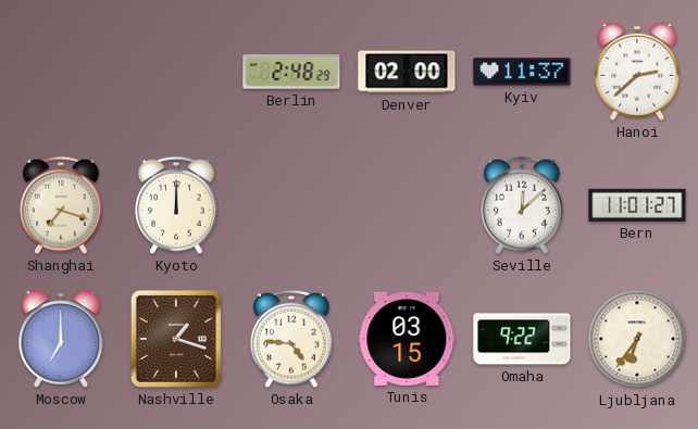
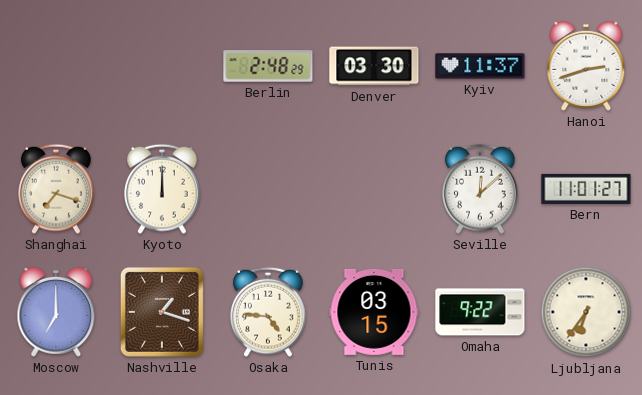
Denver: 02:00 -> 03:30
Hanoi: 2:38 -> 2:42
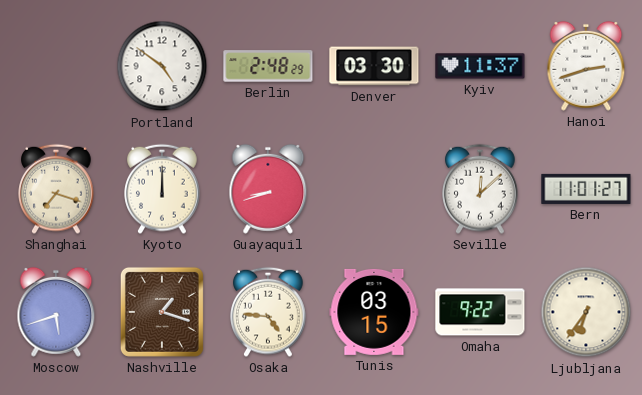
Portland: none -> 4:51
Guayaquil: none -> 8:42
Moscow: 7:00 -> 5:42
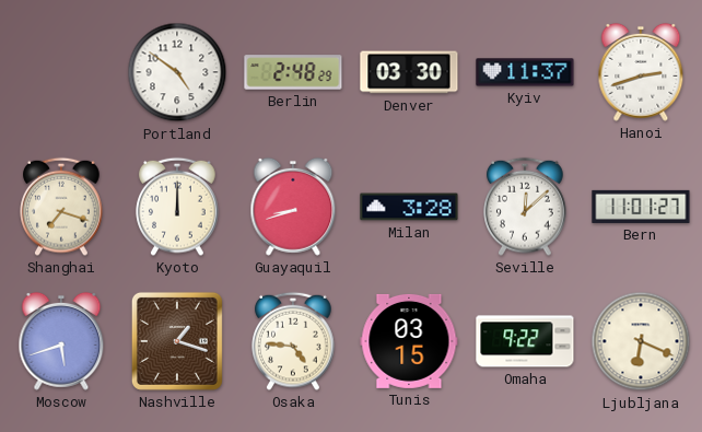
Milan: none -> 3:28
Ljubljana: 6:36 -> 6:19
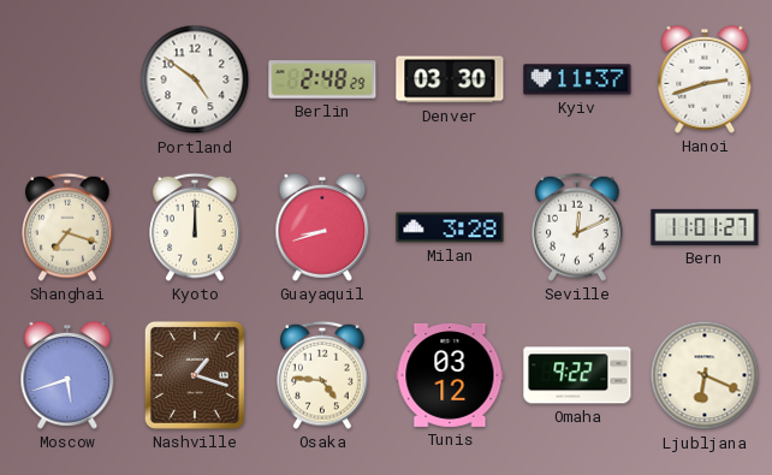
Seville: 12:08 -> 12:11
Tunis: 03:15 -> 03:12
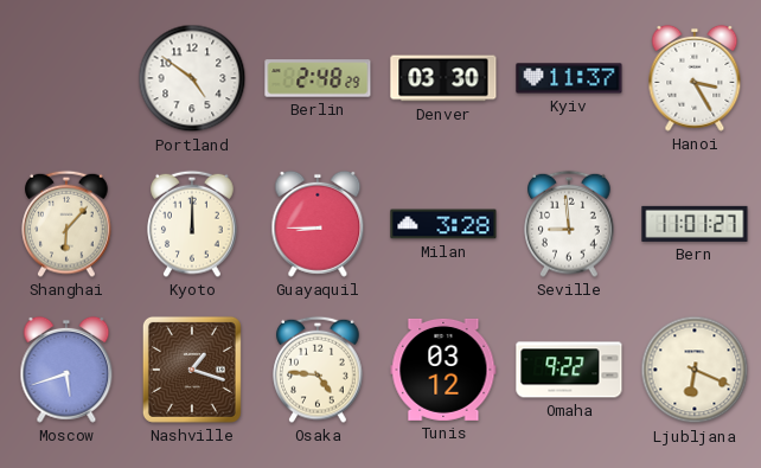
Hanoi: 2:42 -> 3:25
Shanghai: 7:18 -> 6:07
Guayaquil: 8:42 -> 8:45
Seville: 12:11 -> 8:59
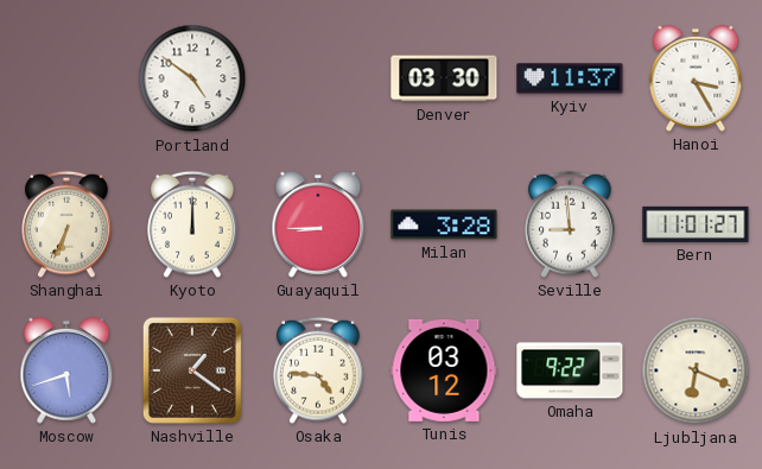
Berlin: 2:48 -> none
Shanghai: 6:07 -> 6:34
Nashville: 1:18 -> 1:21
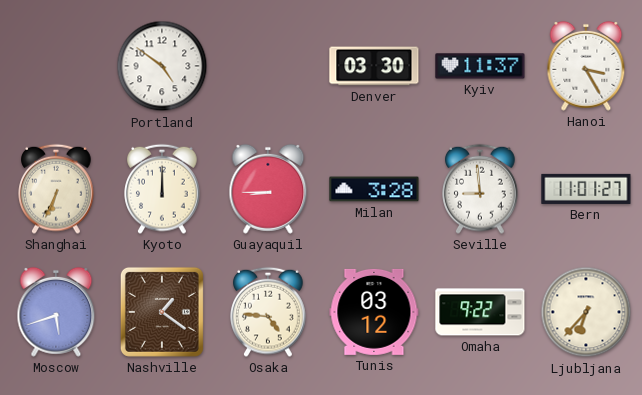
Ljubljana: 6:19 -> 6:37
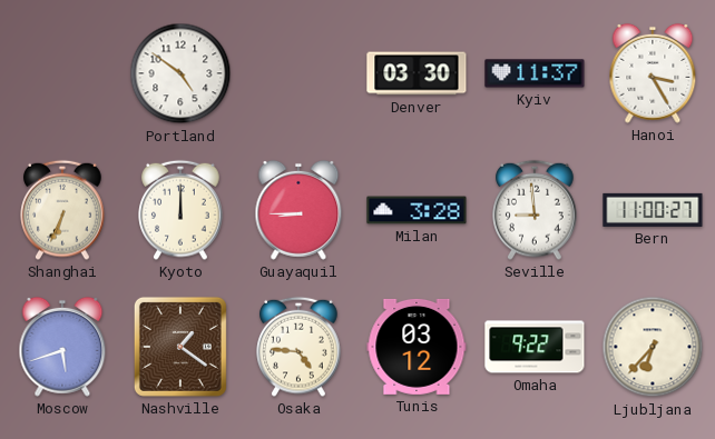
Bern: 11:01 -> 11:00
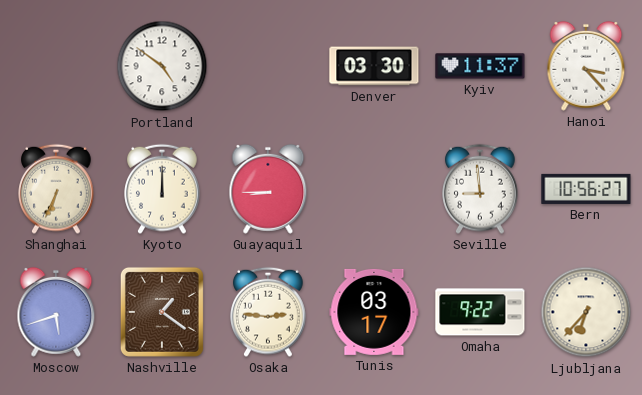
Hanoi: 3:25 -> 3:23
Milan: 3:28 -> none
Bern: 11:00 -> 10:56
Osaka: 4:46 -> 2:46
Tunis: 03:12 -> 03:17
